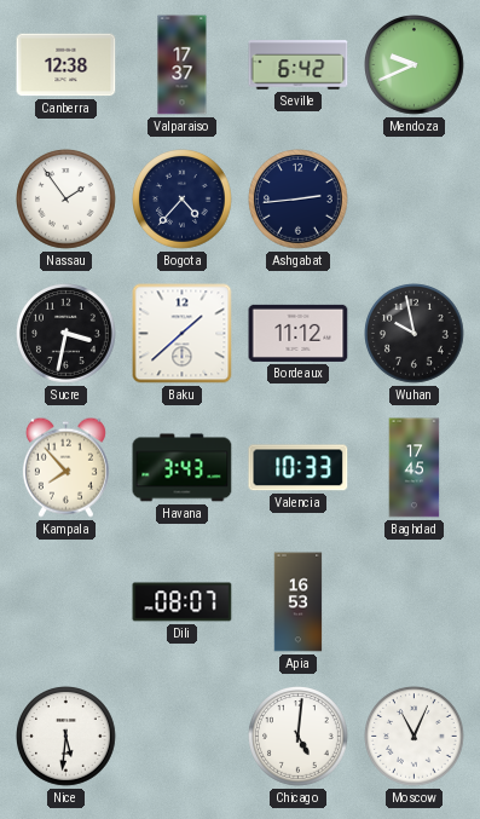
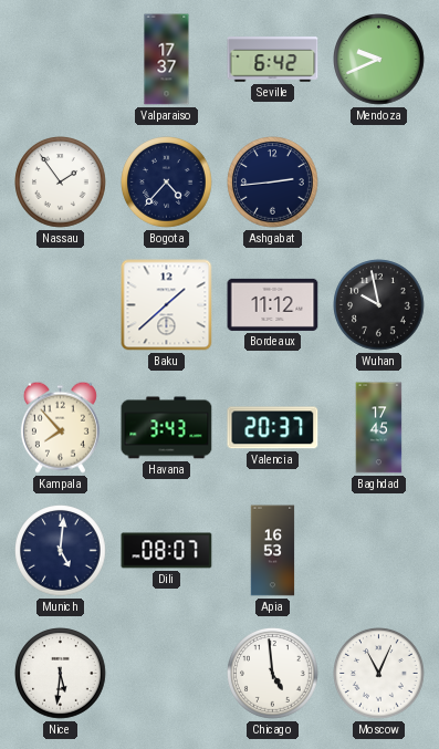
Canberra: 12:38 -> none
Sucre: 3:32 -> none
Valencia: 10:33 -> 20:37
Munich: none -> 5:01
Chicago: 5:01 -> 4:59
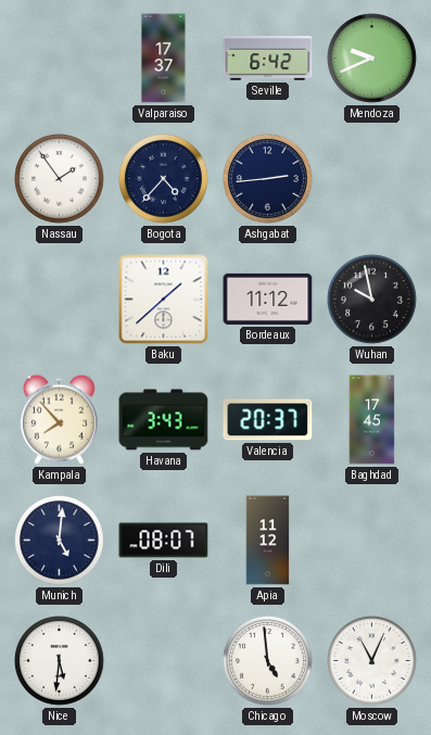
Apia: 16:53 -> 11:12
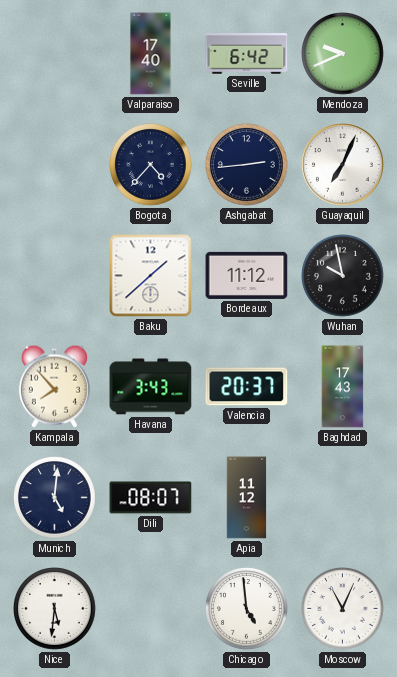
Valparaiso: 17:37 -> 17:40
Nassau: 1:54 -> none
Guayaquil: none -> 7:04
Baghdad: 17:45 -> 17:43
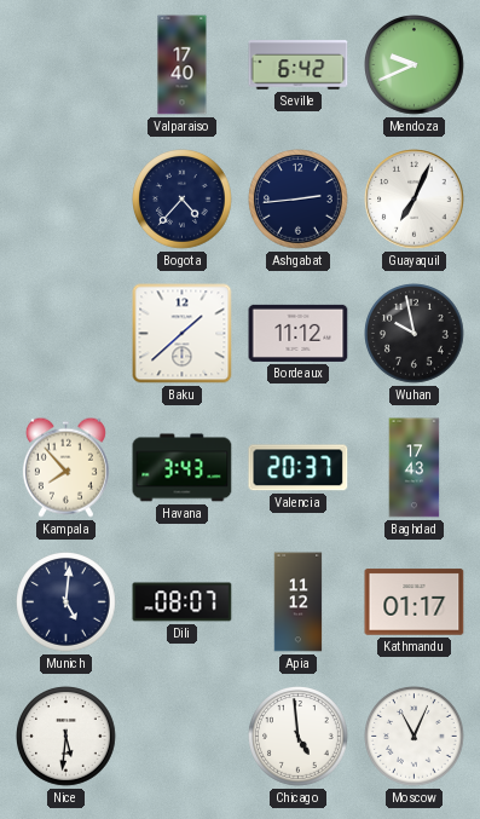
Kathmandu: none -> 01:17
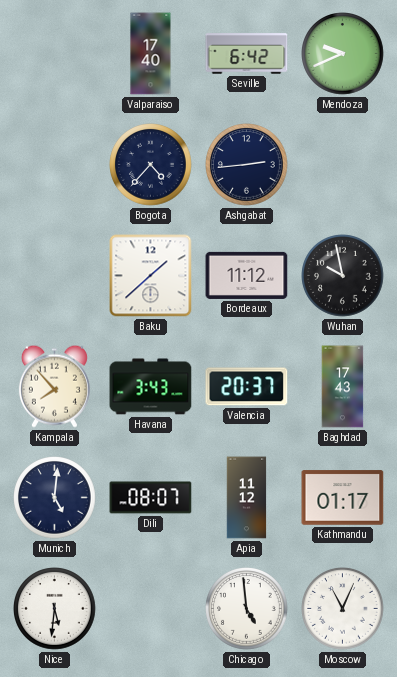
Guayaquil: 7:04 -> none
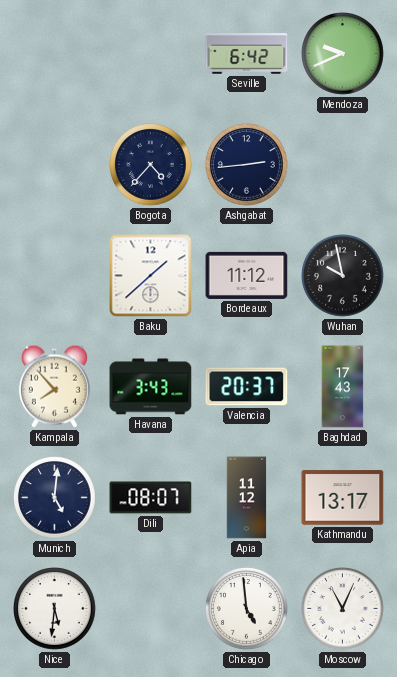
Valparaiso: 17:40 -> none
Kathmandu: 01:17 -> 13:17
